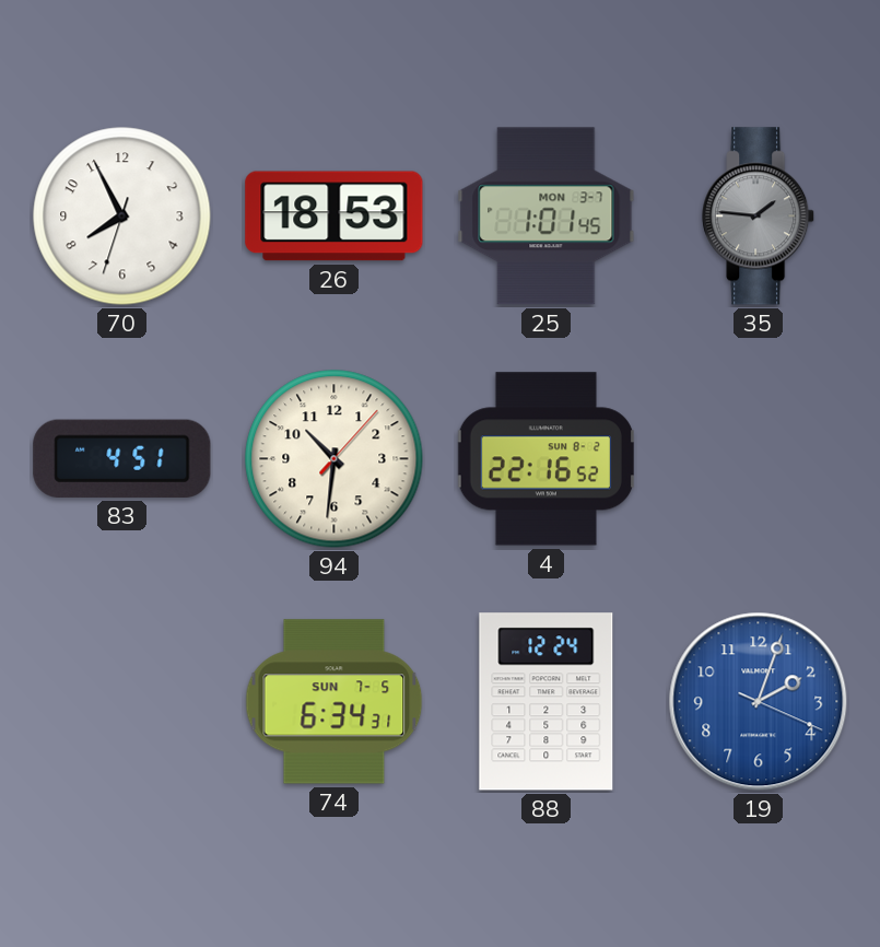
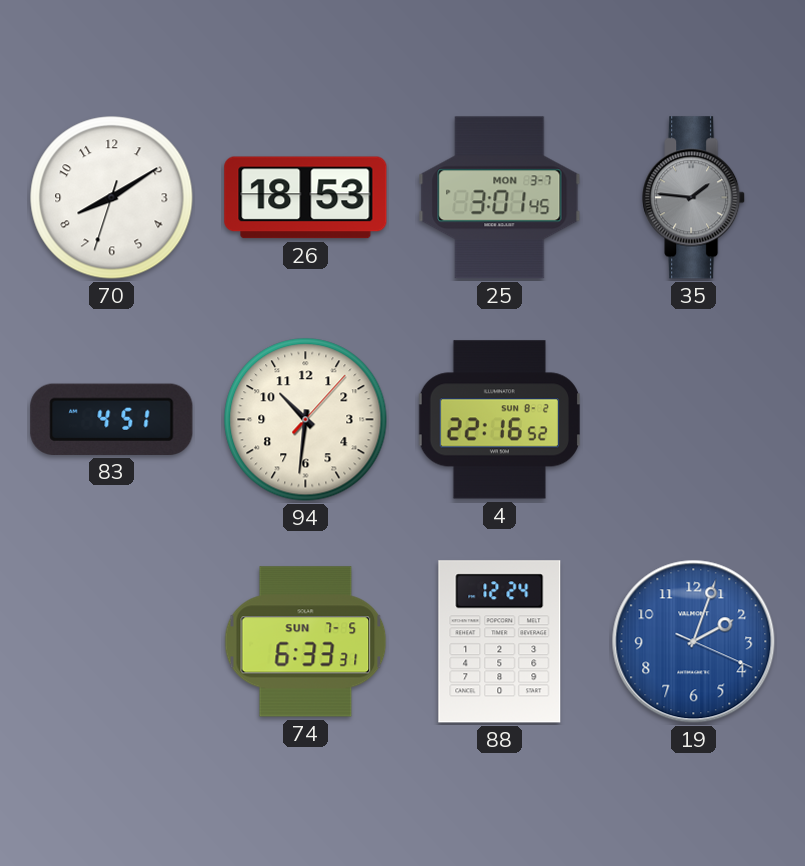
70: 7:55 -> 8:09
25: 1:01 -> 3:01
74: 6:34 -> 6:33
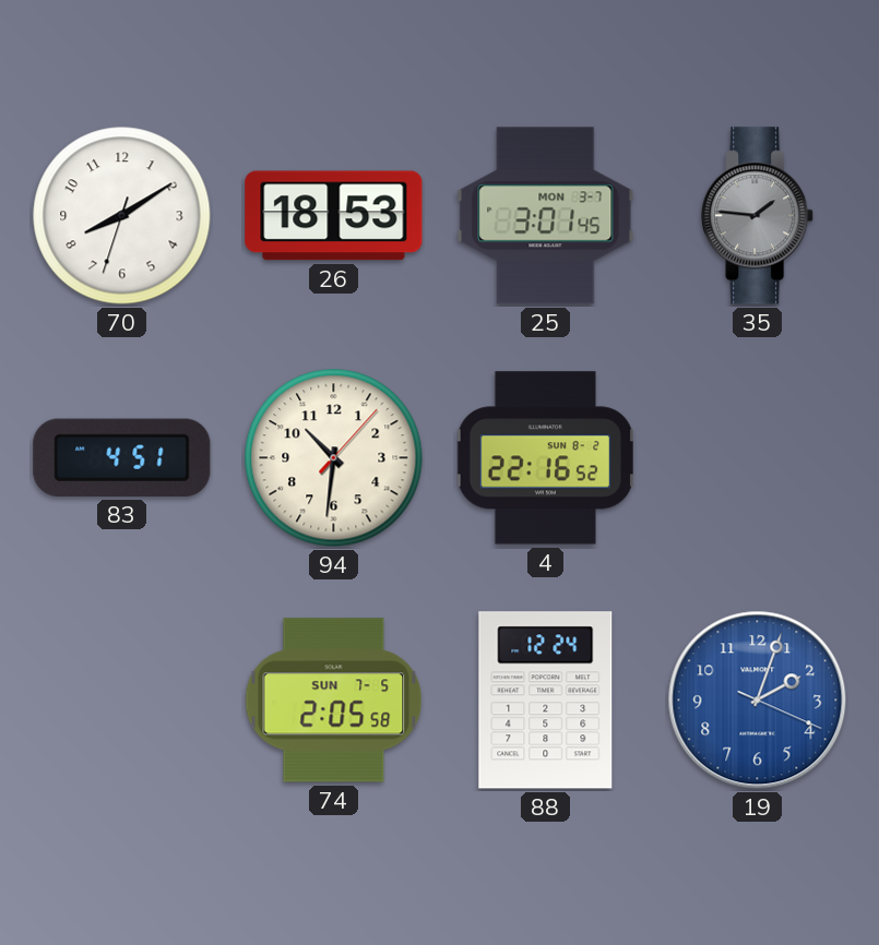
74: 6:33 -> 2:05
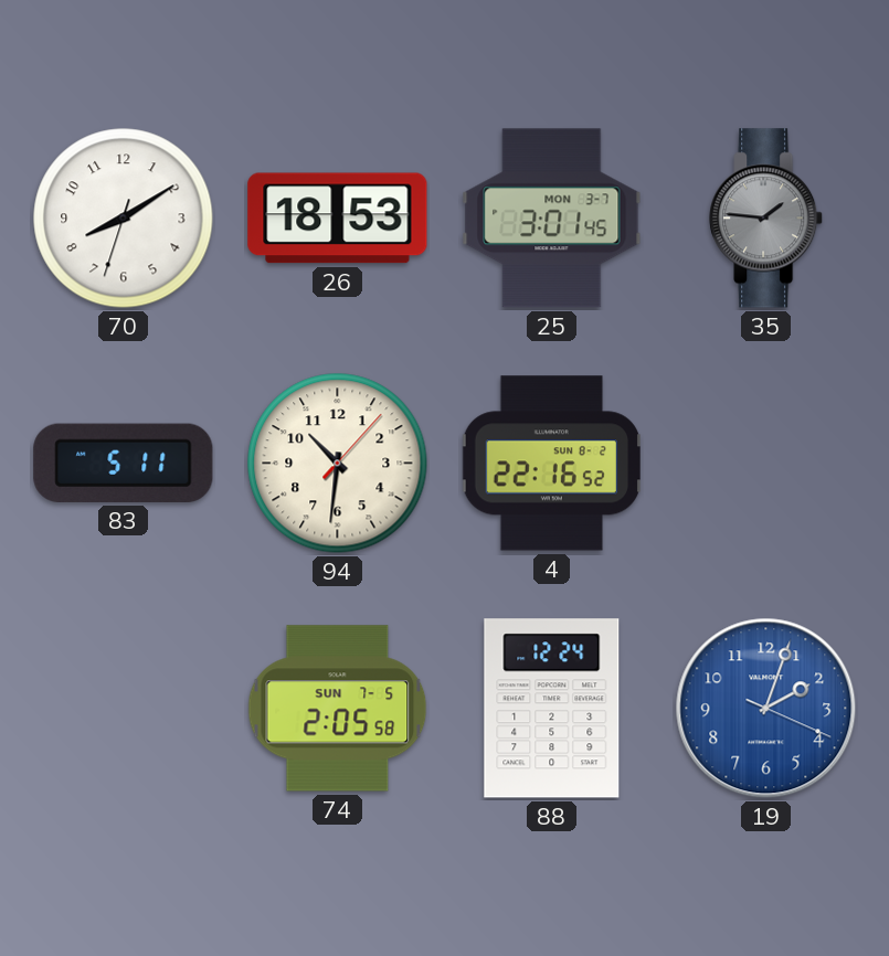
83: 4:51 -> 5:11
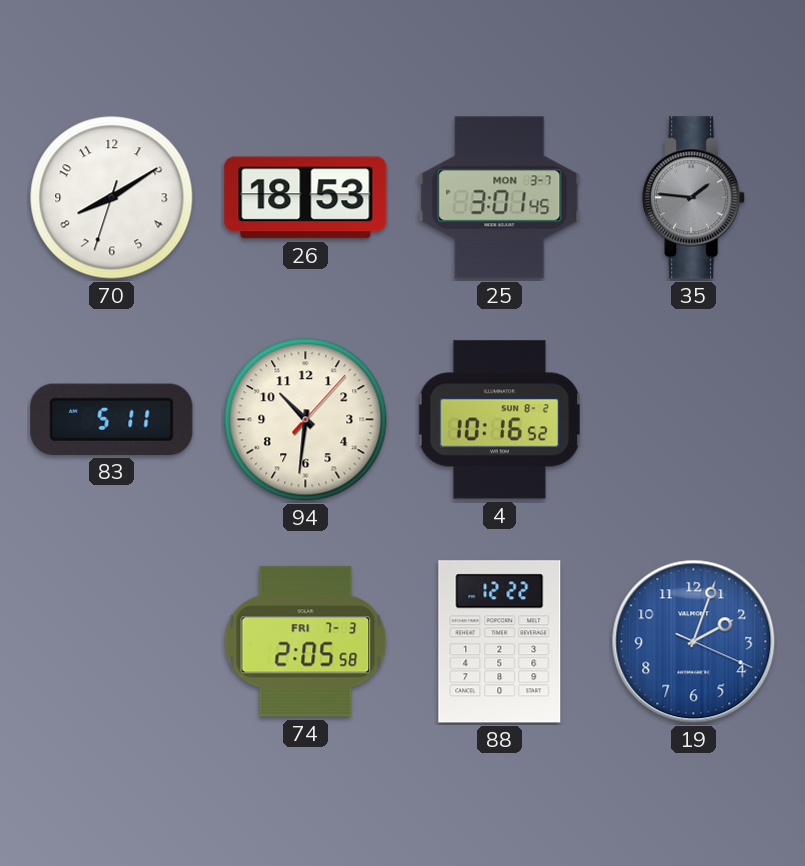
4: 22:16 -> 10:16
74 date: SUN 7-5 -> FRI 7-3
88: 12:24 -> 12:22
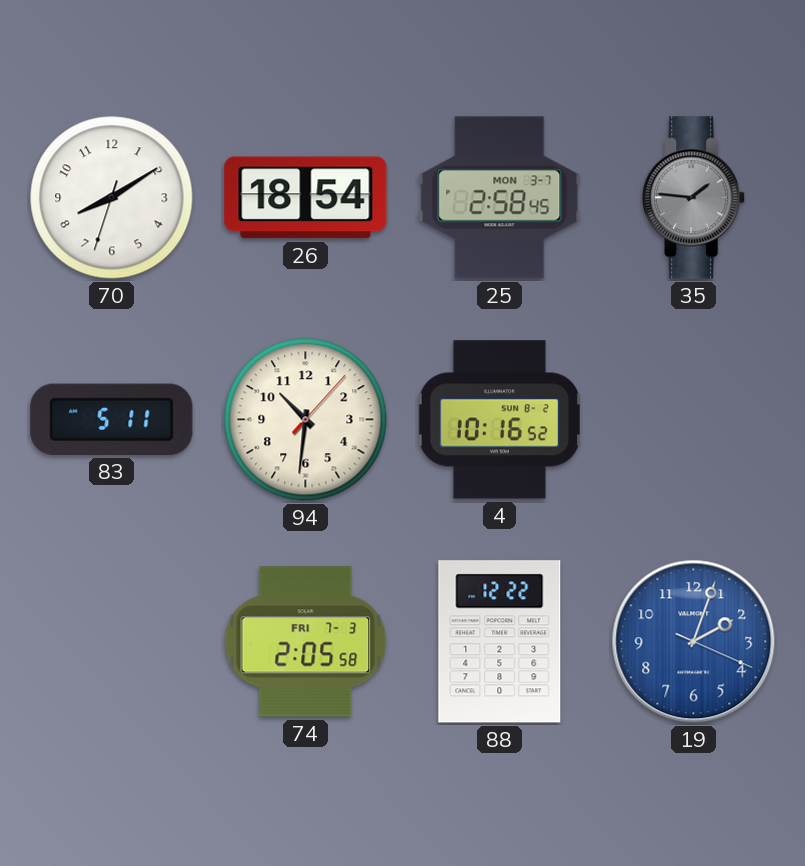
26: 18:53 -> 18:54
25: 3:01 -> 2:58
